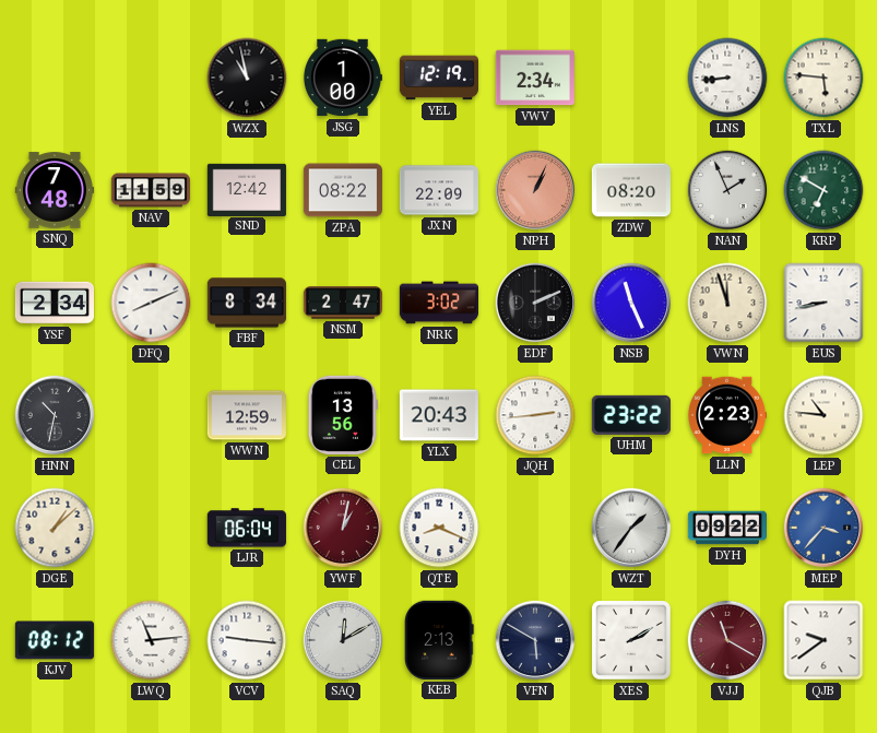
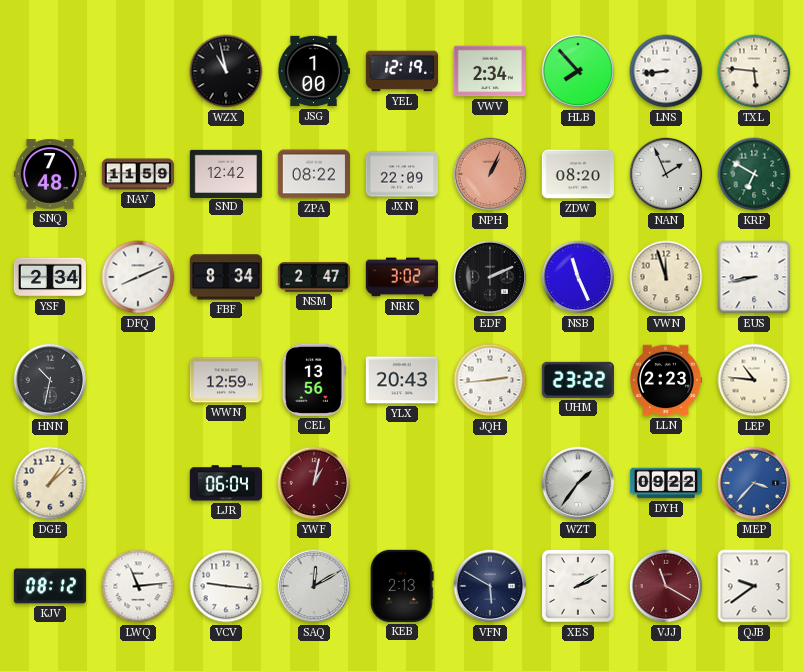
HLB: none -> 7:53
QTE: 8:19 -> none
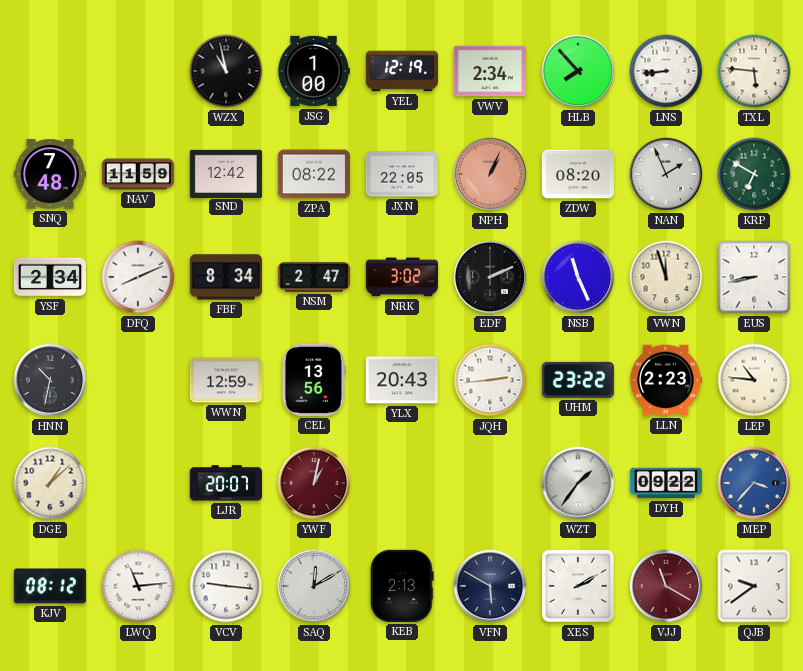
JXN: 22:09 -> 22:05
LJR: 06:04 -> 20:07
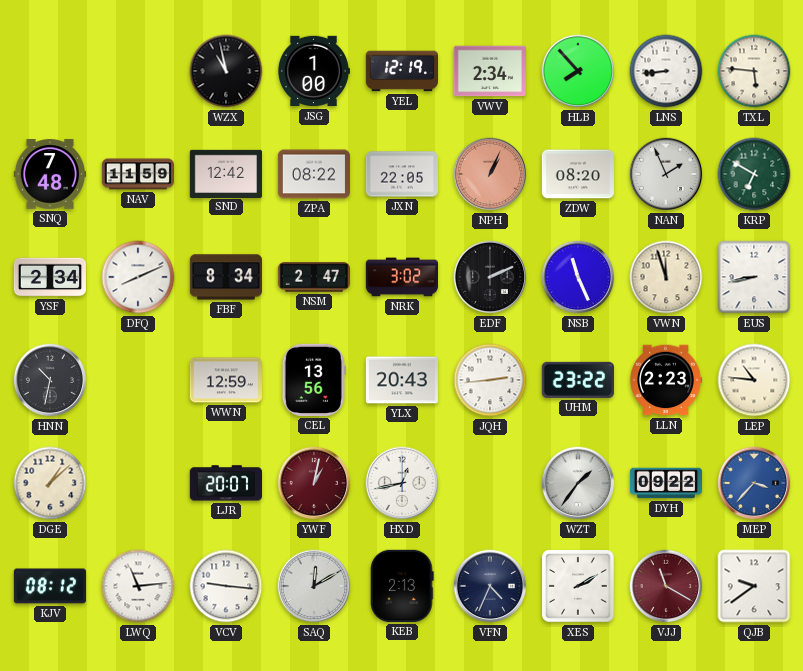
HXD: none -> 12:43
VFN: 5:50 -> 4:34
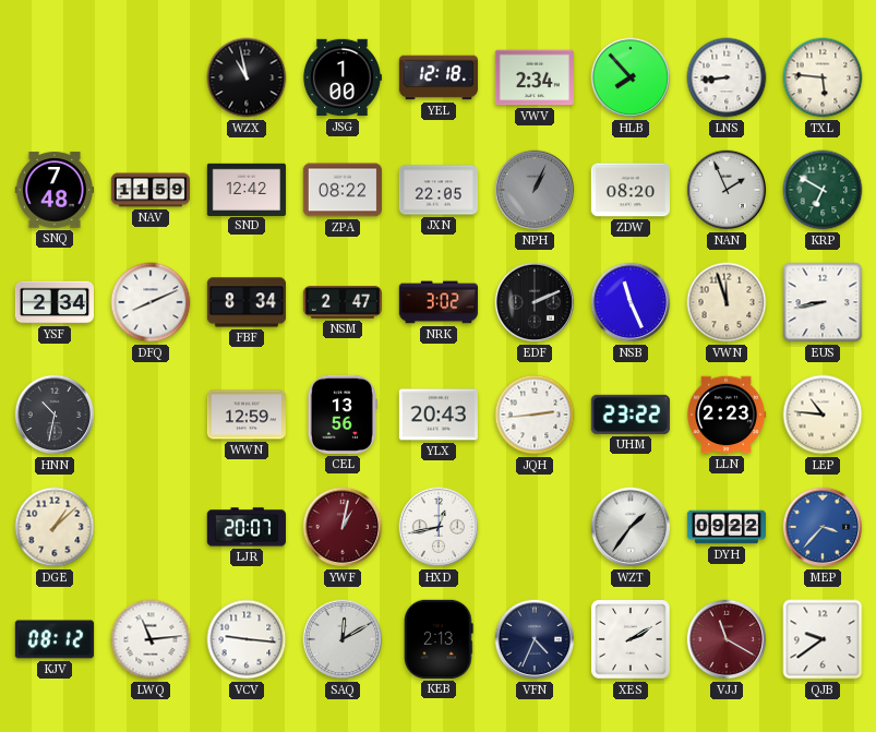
YEL: 12:19 -> 12:18
NPH dial: salmon -> grey
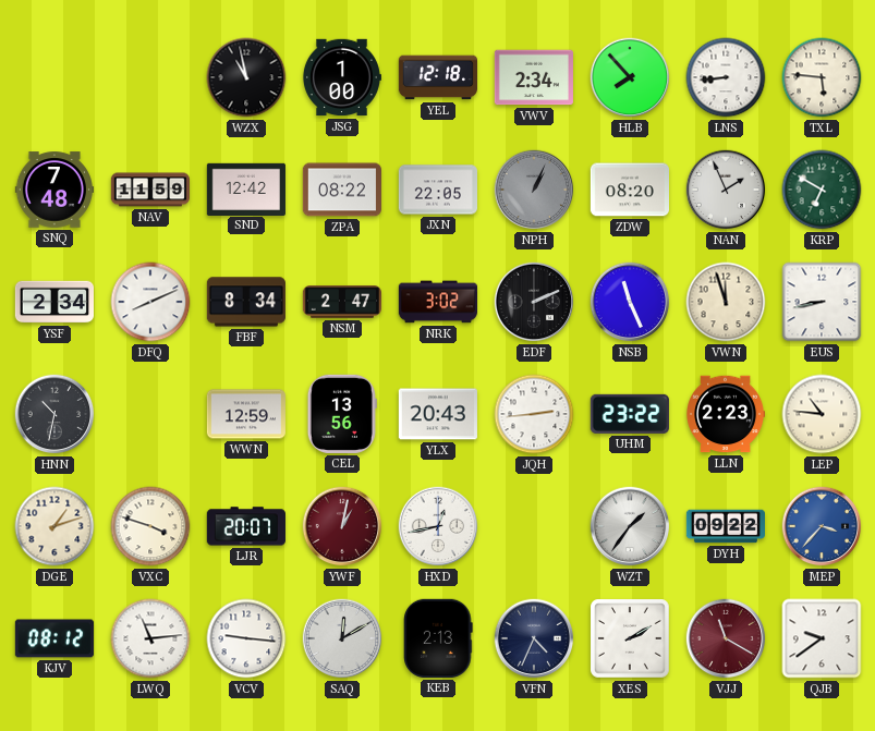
DGE: 1:08 -> 1:12
VXC: none -> 3:48
